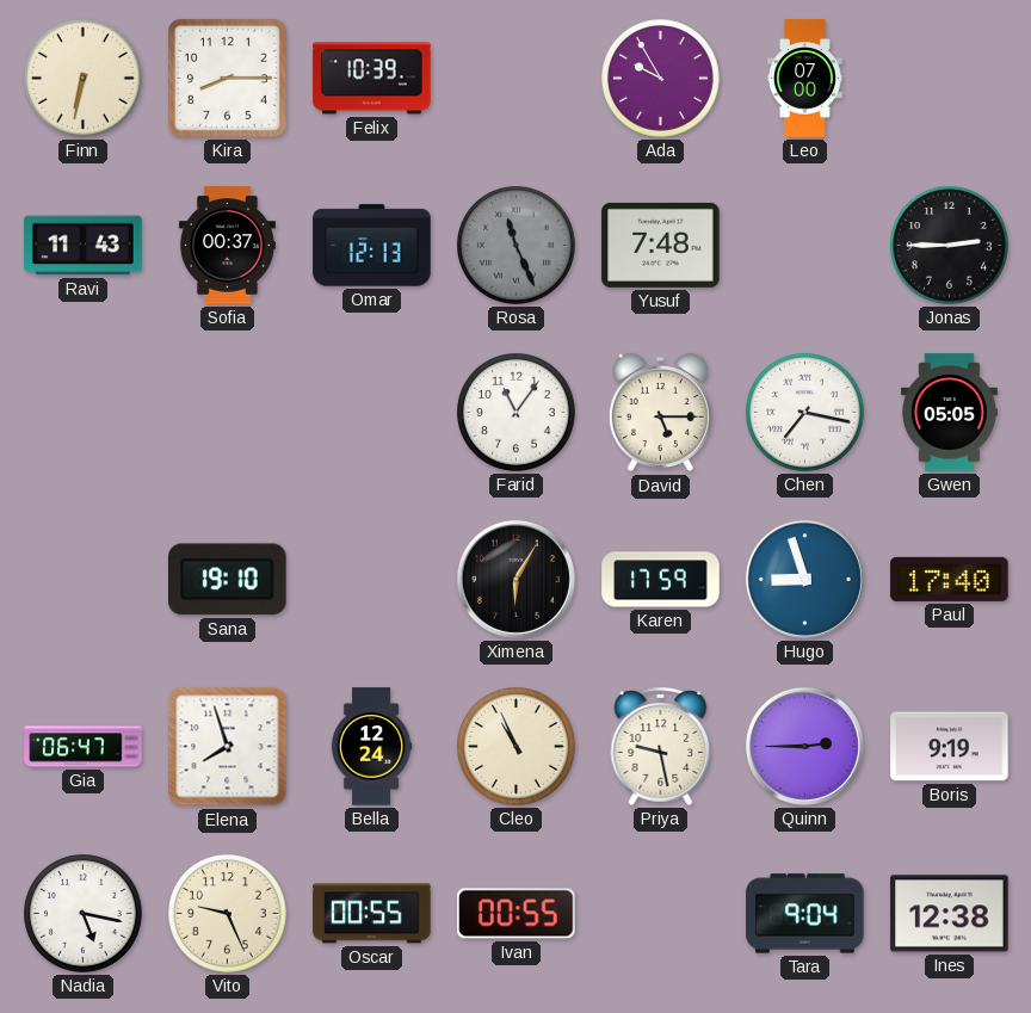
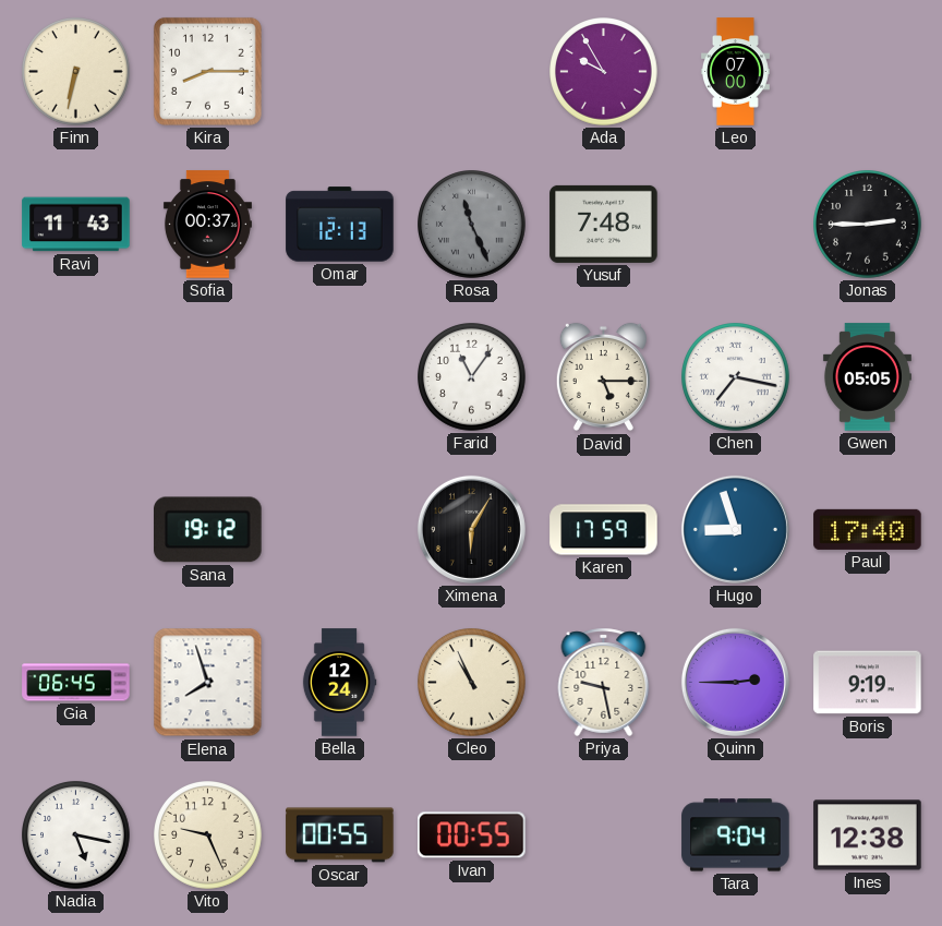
Felix: 10:39 -> none
Sana: 19:10 -> 19:12
Gia: 06:47 -> 06:45
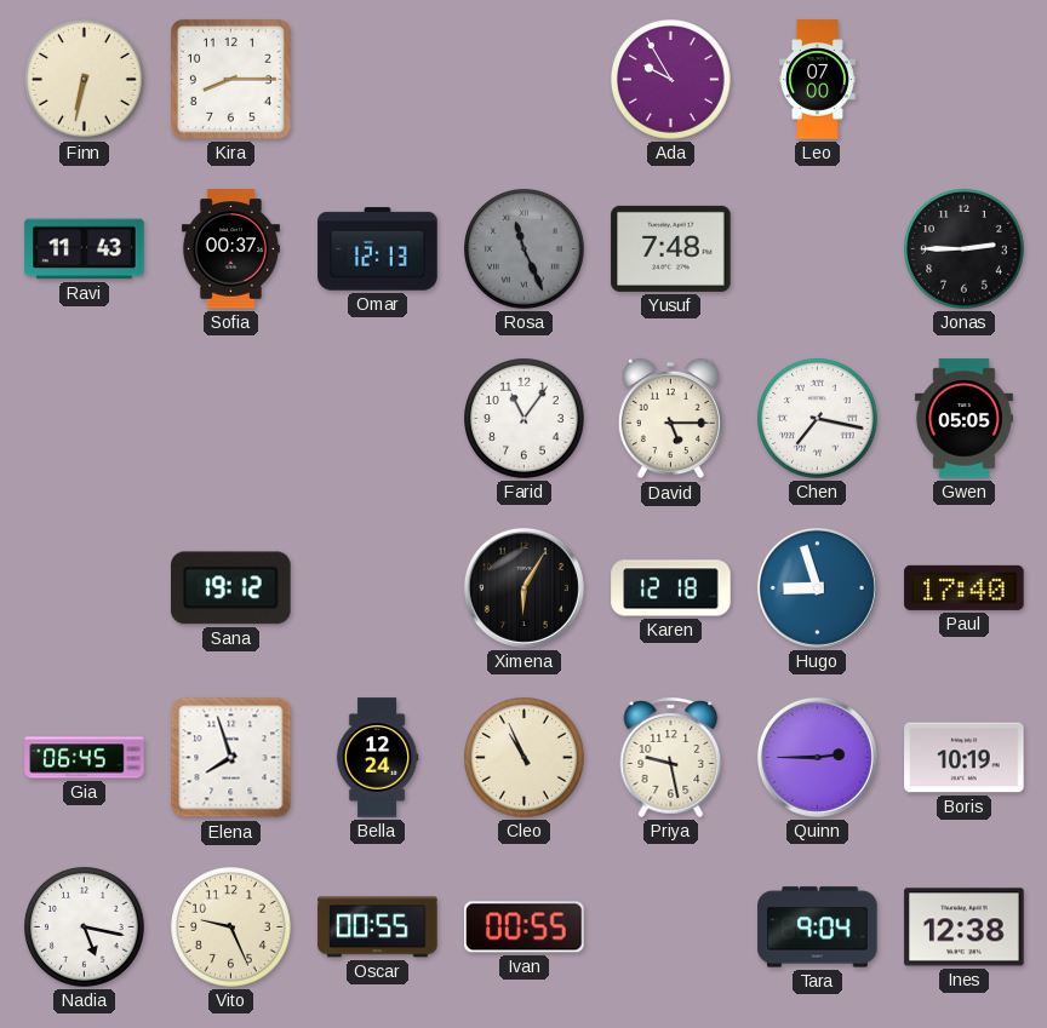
Karen: 17:59 -> 12:18
Boris: 9:19 -> 10:19
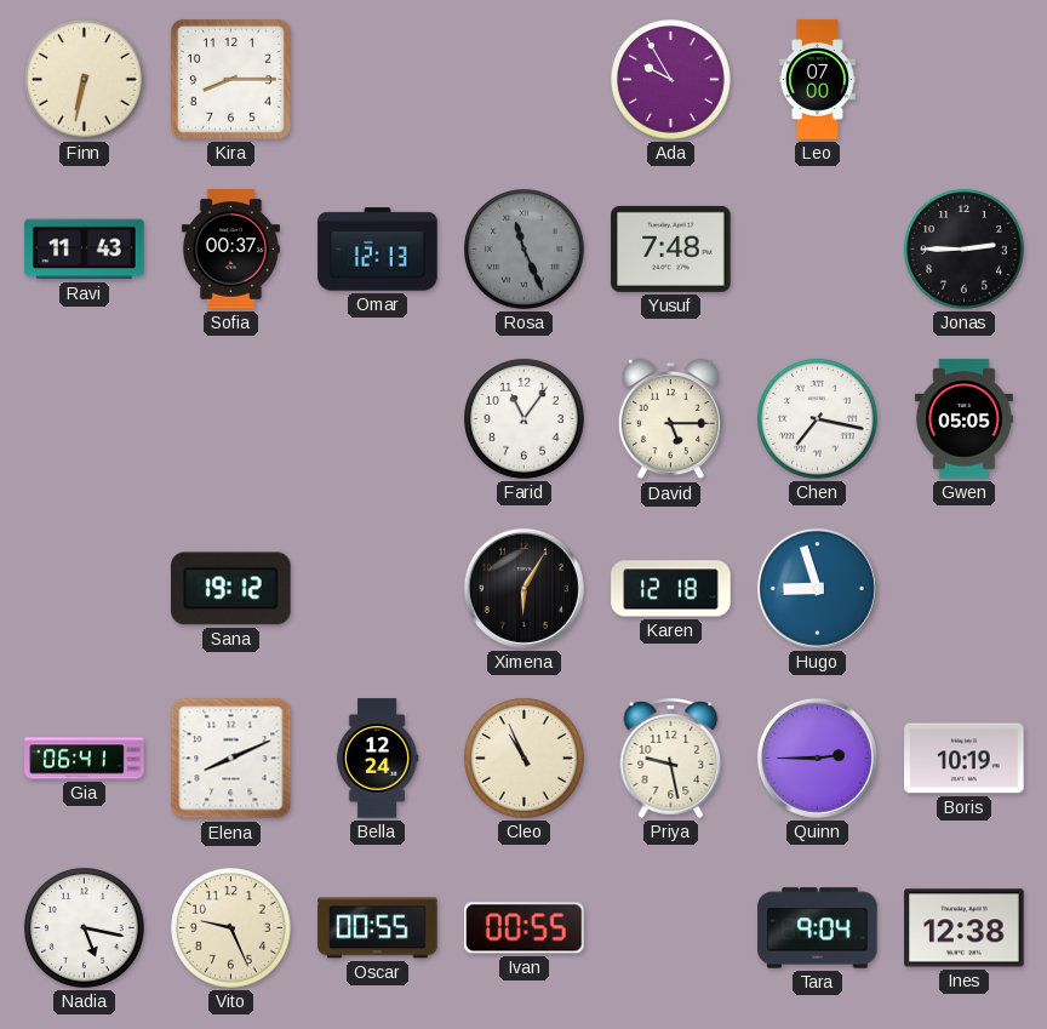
Paul: 17:40 -> none
Gia: 06:45 -> 06:41
Elena: 7:57 -> 8:11
